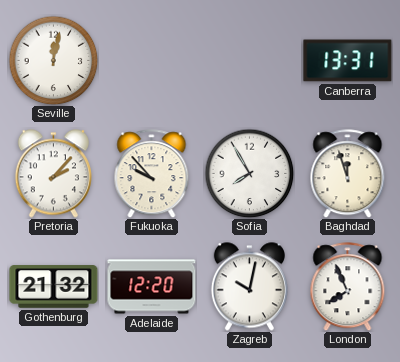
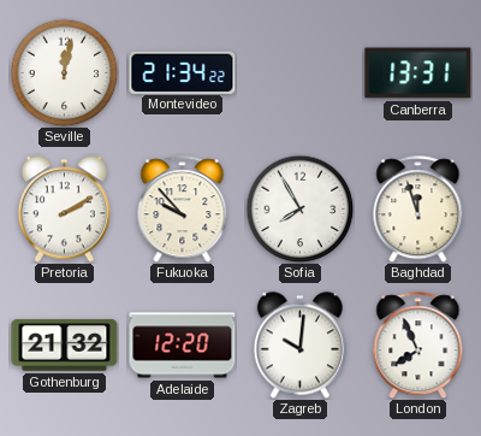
Montevideo: none -> 21:34
Pretoria: 2:07 -> 2:10
Zagreb: 10:02 -> 10:01
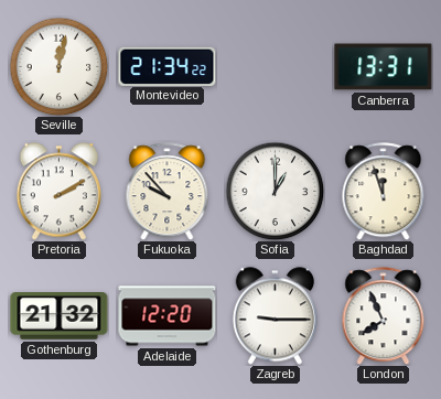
Sofia: 7:55 -> 1:00
Zagreb: 10:01 -> 9:15
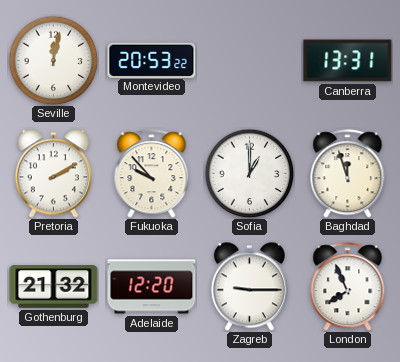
Montevideo: 21:34 -> 20:53
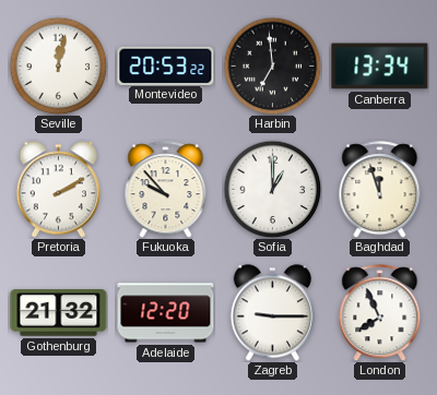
Harbin: none -> 6:59
Canberra: 13:31 -> 13:34
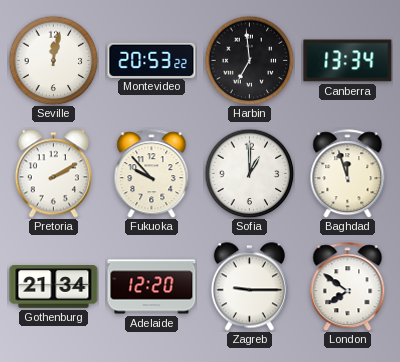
Gothenburg: 21:32 -> 21:34
London: 7:56 -> 7:51
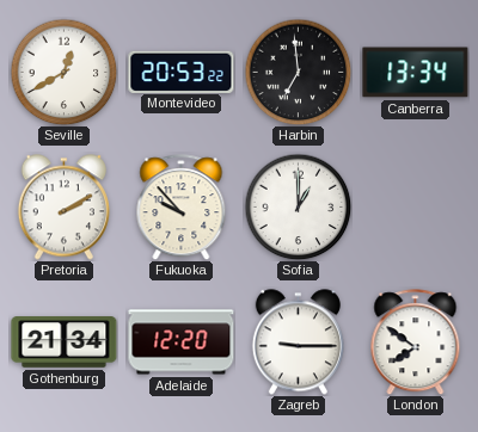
Seville: 12:02 -> 12:40
Baghdad: 11:57 -> none
